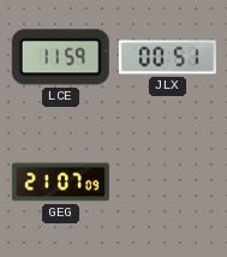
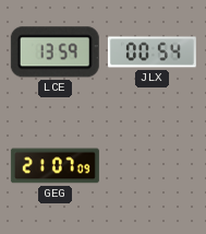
LCE: 11:59 -> 13:59
JLX: 00:51 -> 00:54
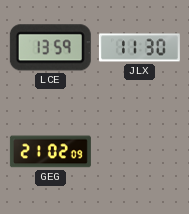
JLX: 00:54 -> 11:30
GEG: 21:07 -> 21:02
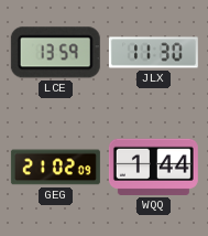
WQQ: none -> 1:44
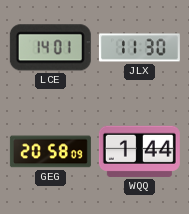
LCE: 13:59 -> 14:01
GEG: 21:02 -> 20:58
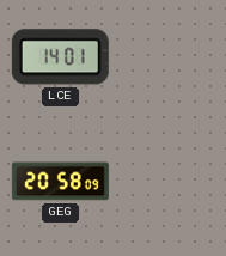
JLX: 11:30 -> none
WQQ: 1:44 -> none
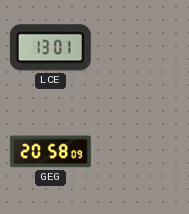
LCE: 14:01 -> 13:01
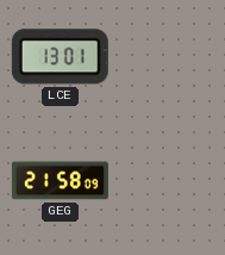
GEG: 20:58 -> 21:58
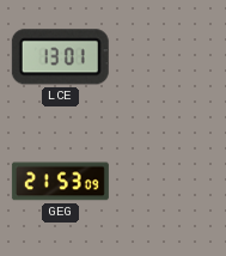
GEG: 21:58 -> 21:53
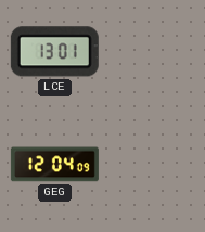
GEG: 21:53 -> 12:04
